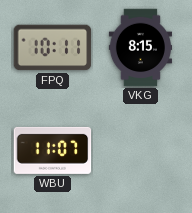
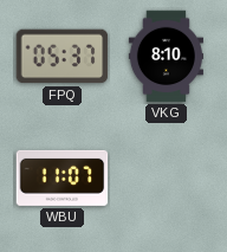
FPQ: 10:11 -> 05:37
VKG: 8:15 -> 8:10
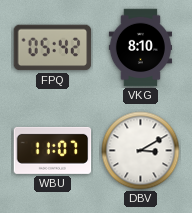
FPQ: 05:37 -> 05:42
DBV: none -> 3:10
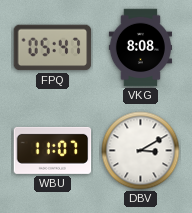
FPQ: 05:42 -> 05:47
VKG: 8:10 -> 8:08
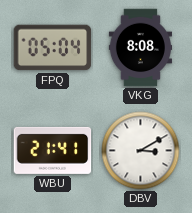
FPQ: 05:47 -> 05:04
WBU: 11:07 -> 21:41
